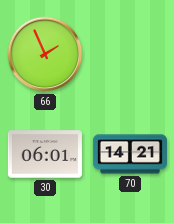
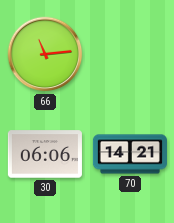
66: 1:56 -> 11:14
30: 06:01 -> 06:06
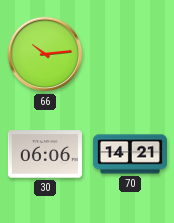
66: 11:14 -> 10:14
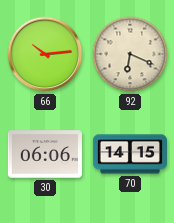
92: none -> 6:19
70: 14:21 -> 14:15
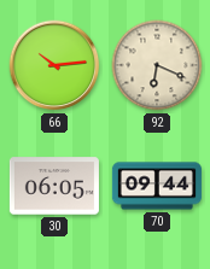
30: 06:06 -> 06:05
70: 14:15 -> 09:44
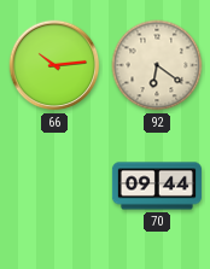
92: 6:19 -> 6:21
30: 06:05 -> none
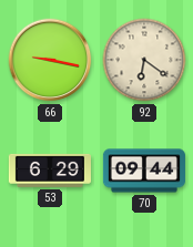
66: 10:14 -> 9:17
53: none -> 6:29
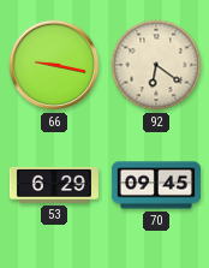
70: 09:44 -> 09:45
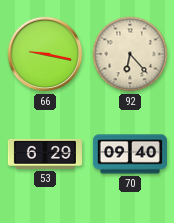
92: 6:21 -> 6:23
70: 09:45 -> 09:40
